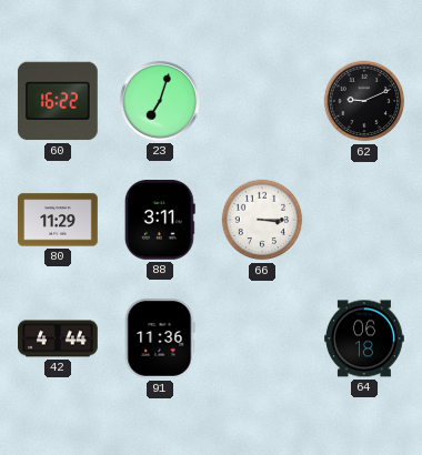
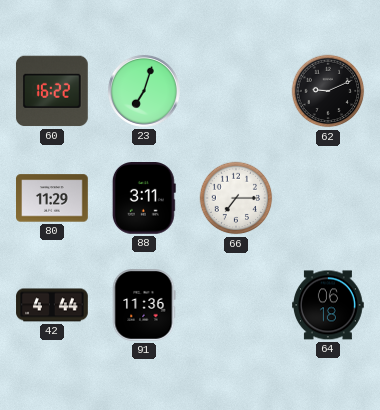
66: 3:15 -> 7:15
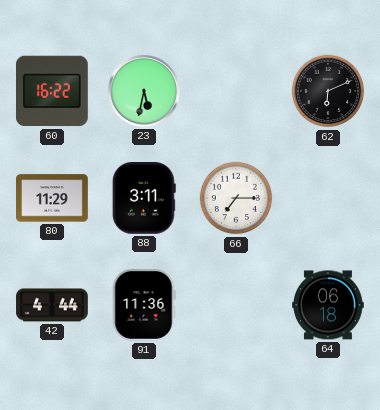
23: 7:03 -> 5:32
62: 9:11 -> 6:11
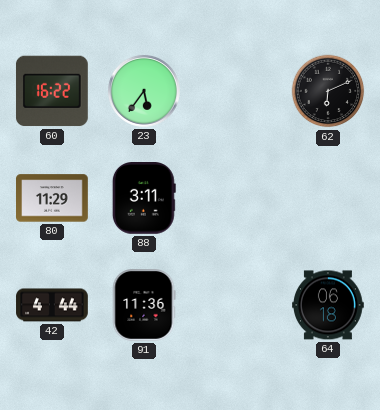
23: 5:32 -> 5:36
66: 7:15 -> none
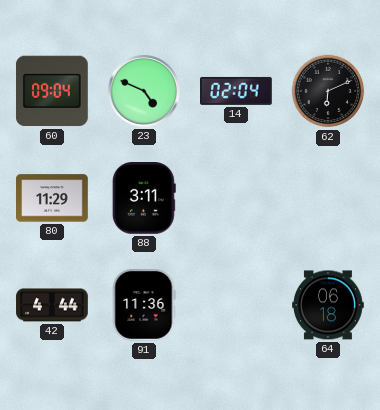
60: 16:22 -> 09:04
23: 5:36 -> 4:49
14: none -> 02:04
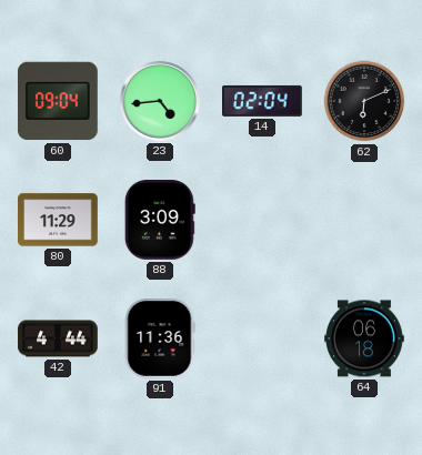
23: 4:49 -> 4:44
88: 3:11 -> 3:09
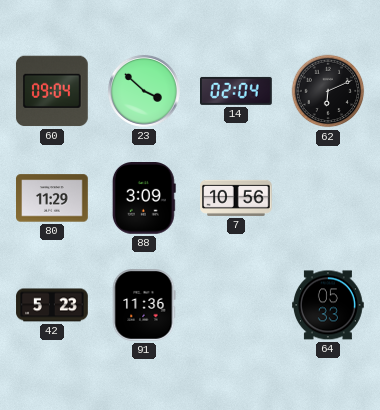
23: 4:44 -> 3:52
7: none -> 10:56
42: 4:44 -> 5:23
64: 06:18 -> 05:33
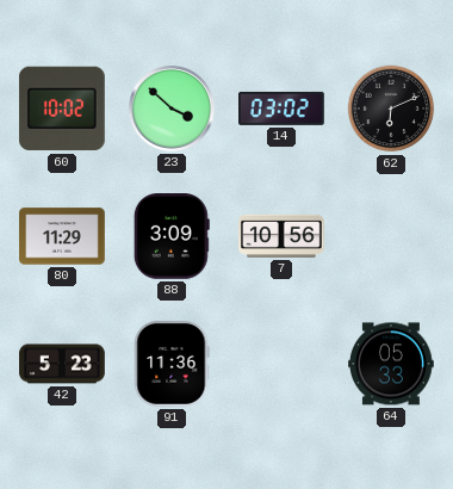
60: 09:04 -> 10:02
14: 02:04 -> 03:02
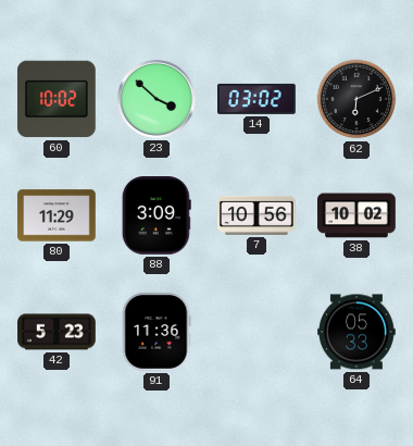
38: none -> 10:02
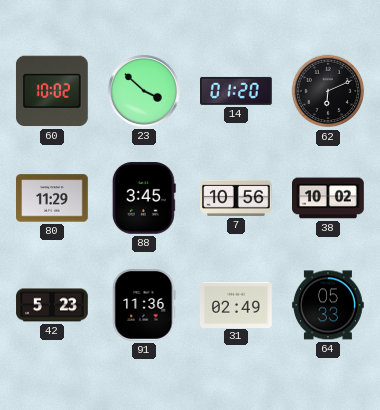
14: 03:02 -> 01:20
88: 3:09 -> 3:45
31: none -> 02:49
